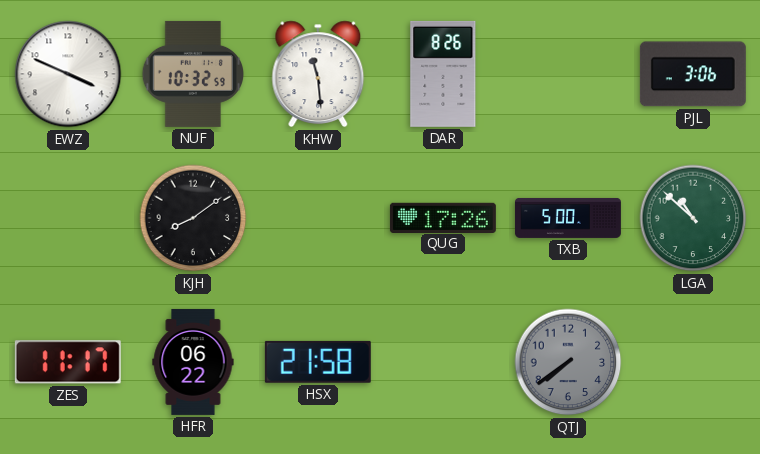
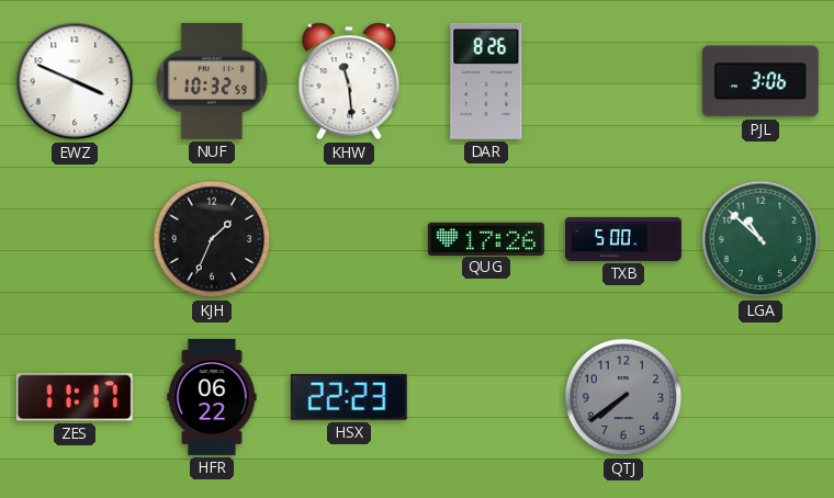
KJH: 8:09 -> 1:34
HSX: 21:58 -> 22:23
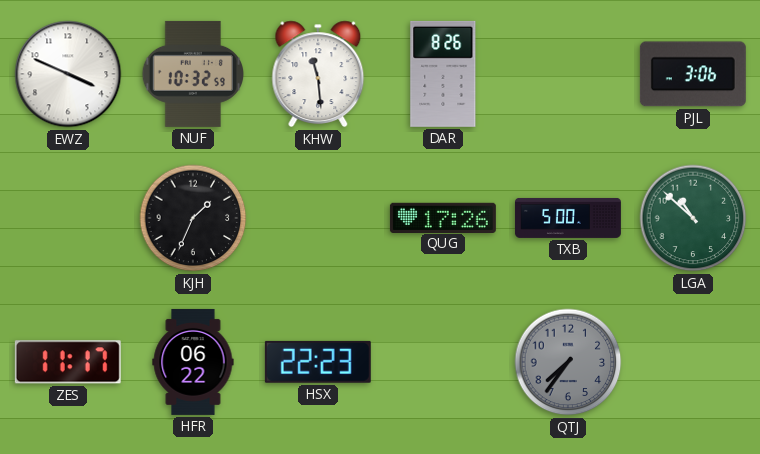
QTJ: 7:39 -> 7:36
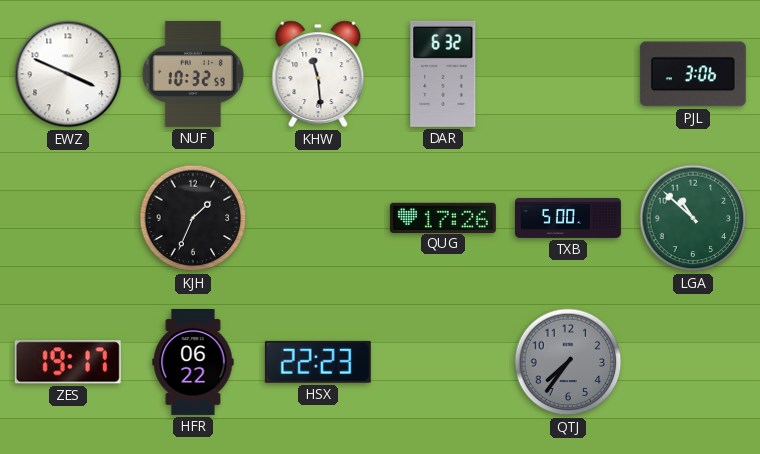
DAR: 8:26 -> 6:32
ZES: 11:17 -> 19:17
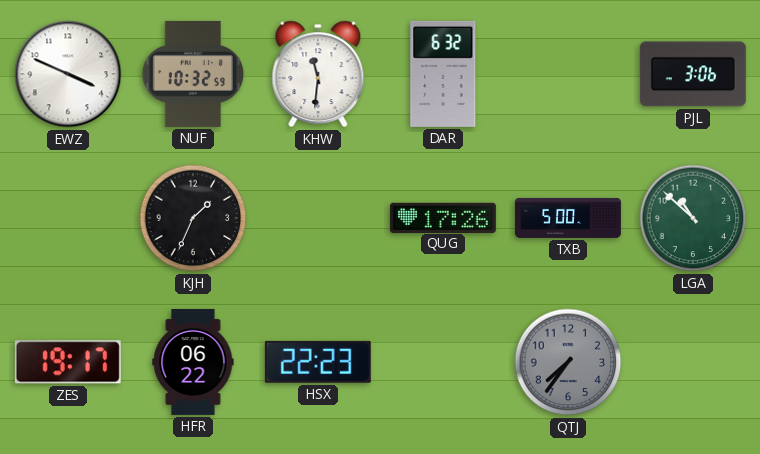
KHW: 11:29 -> 11:31
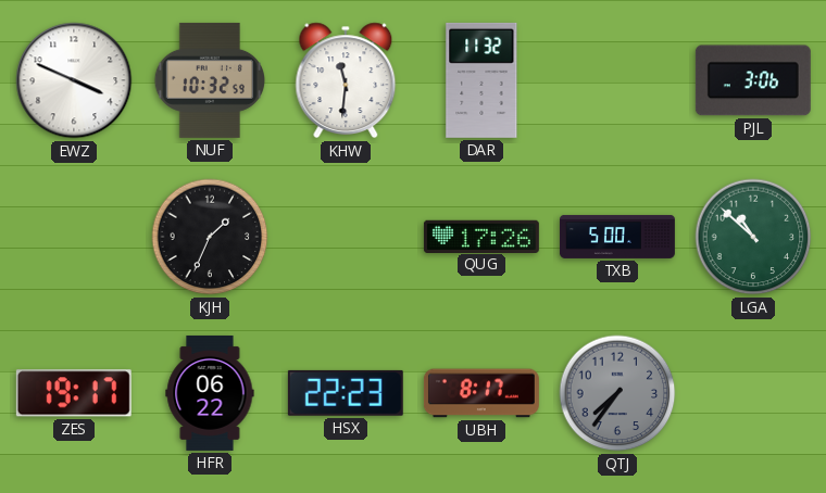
DAR: 6:32 -> 11:32
UBH: none -> 8:17
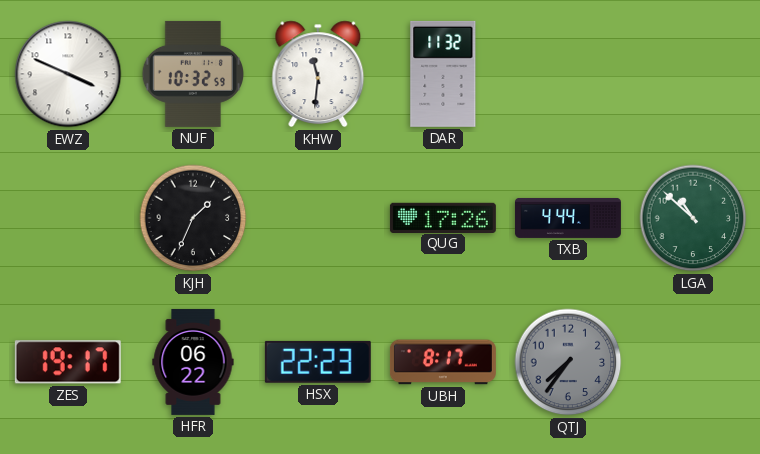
PJL: 3:06 -> none
TXB: 5:00 -> 4:44
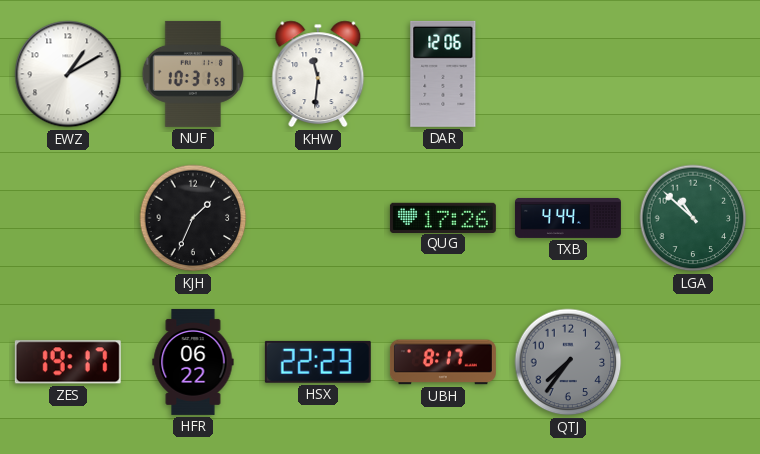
EWZ: 3:49 -> 1:10
NUF: 10:32 -> 10:31
DAR: 11:32 -> 12:06
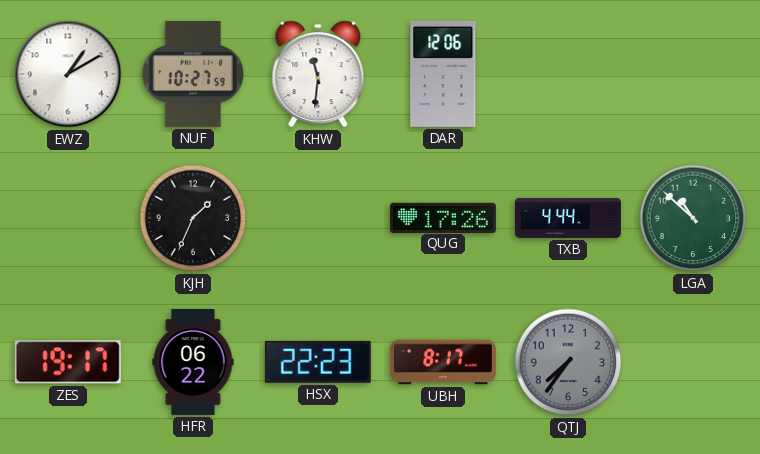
NUF: 10:31 -> 10:27
